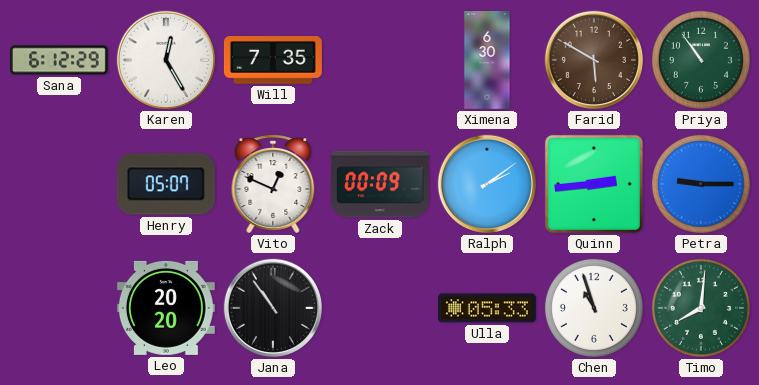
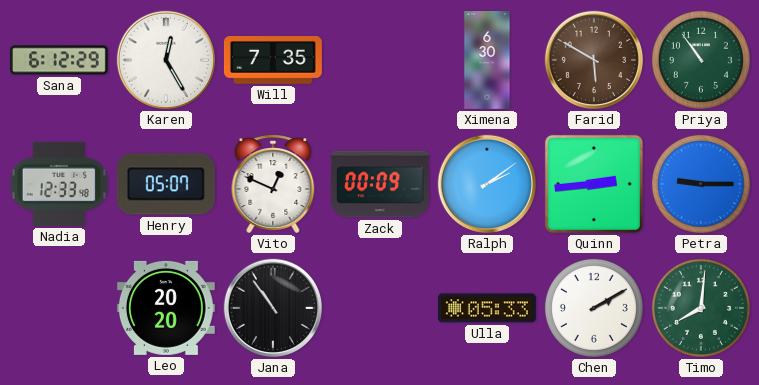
Nadia: none -> 12:33
Chen: 10:57 -> 2:10
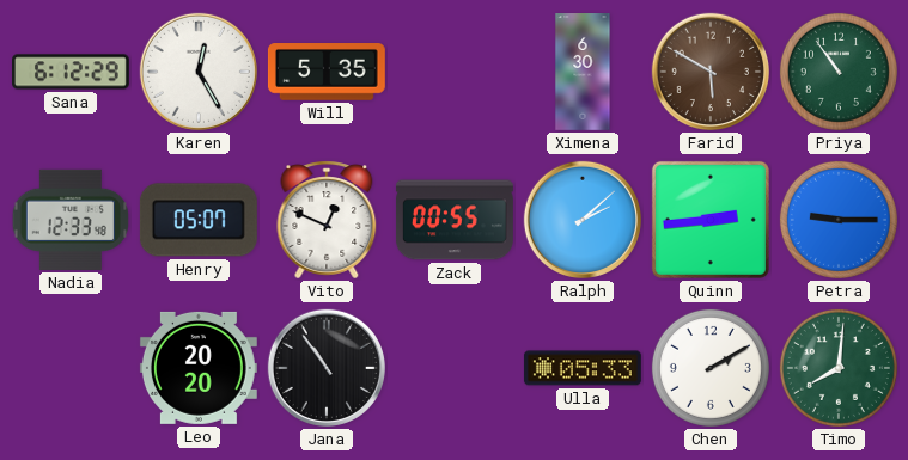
Will: 7:35 -> 5:35
Zack: 00:09 -> 00:55
Ralph: 2:09 -> 2:08
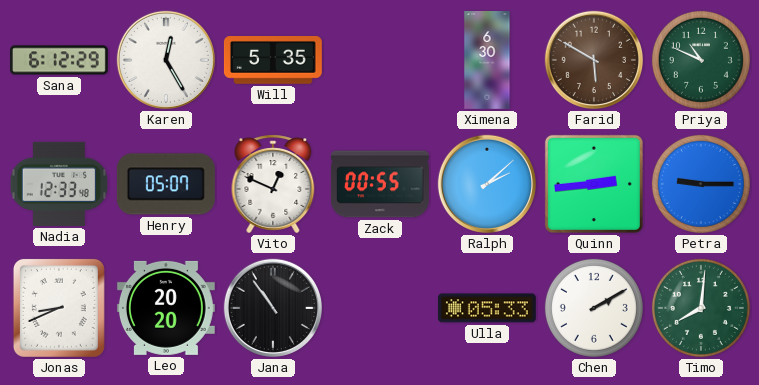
Priya: 10:54 -> 10:49
Jonas: none -> 8:41
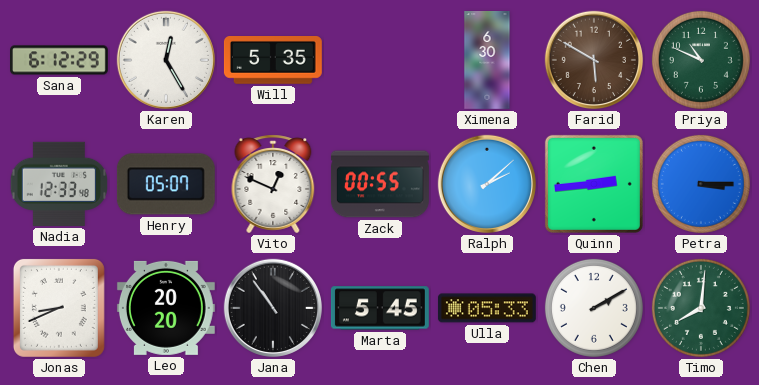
Petra: 9:15 -> 3:15
Marta: none -> 5:45
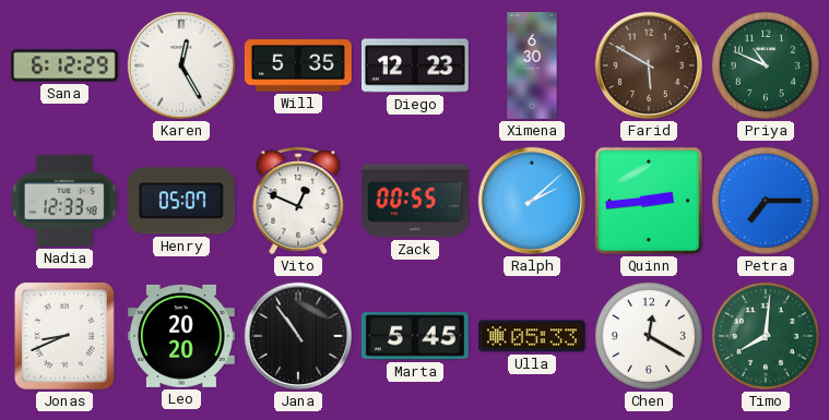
Diego: none -> 12:23
Petra: 3:15 -> 7:15
Chen: 2:10 -> 12:20
